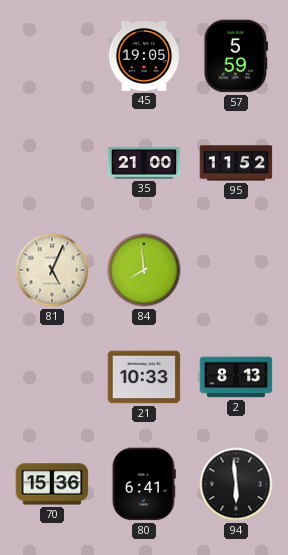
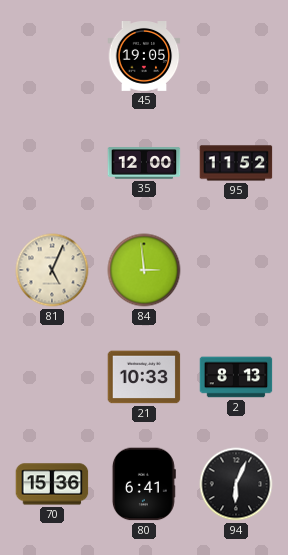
57: 5:59 -> none
35: 21:00 -> 12:00
84: 7:59 -> 2:59
94: 5:59 -> 6:04
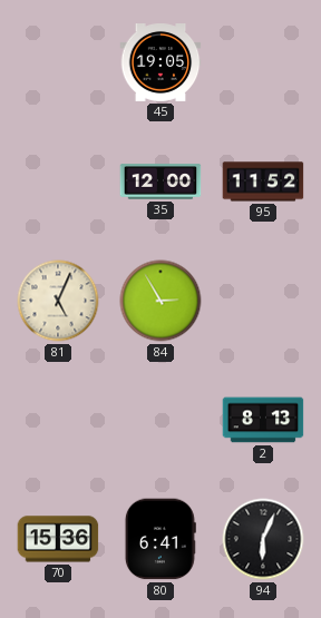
84: 2:59 -> 2:55
21: 10:33 -> none
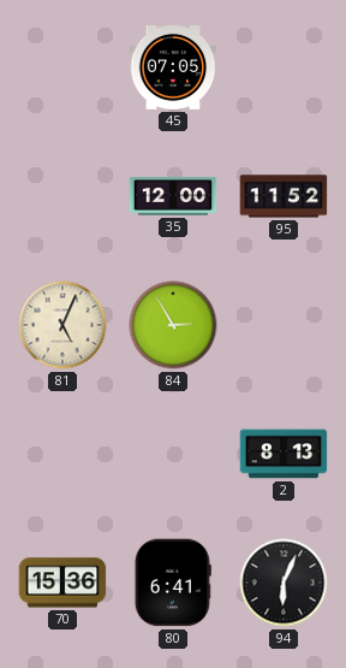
45: 19:05 -> 07:05
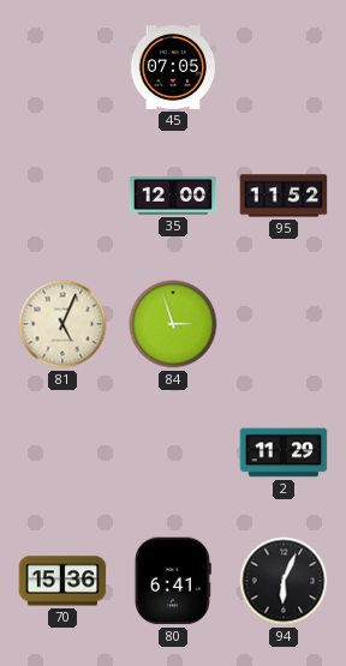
84: 2:55 -> 2:57
2: 8:13 -> 11:29
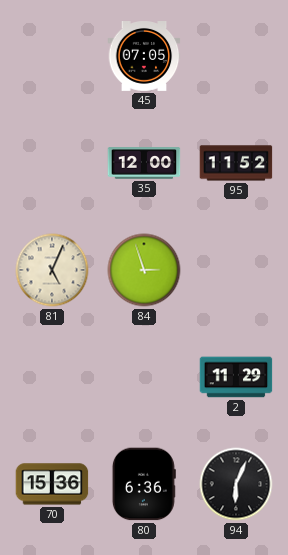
80: 6:41 -> 6:36
